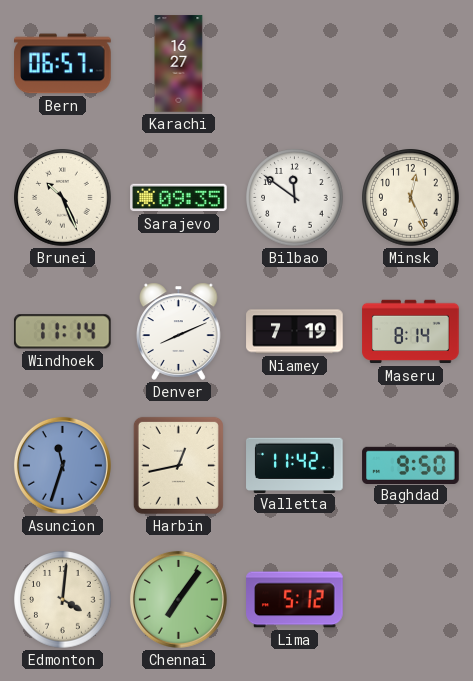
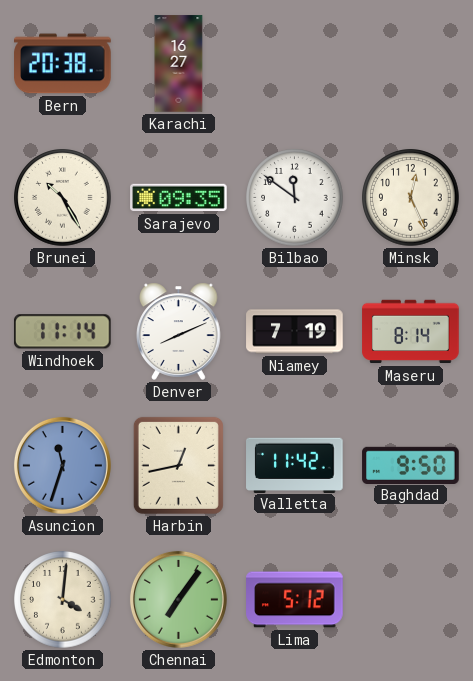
Bern: 06:57 -> 20:38
Brunei: 10:26 -> 10:25
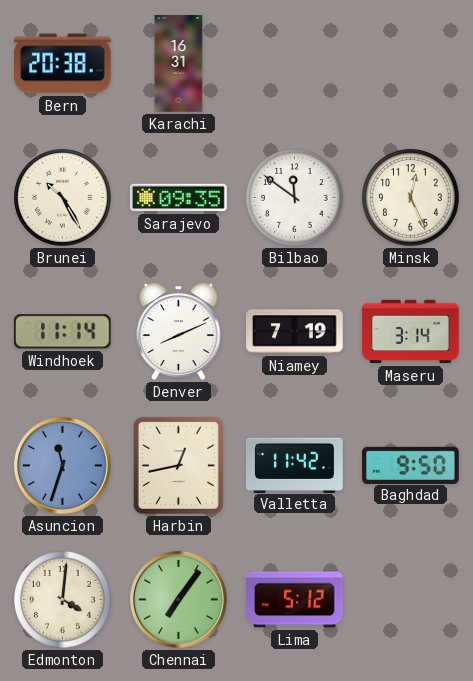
Karachi: 16:27 -> 16:31
Maseru: 8:14 -> 3:14
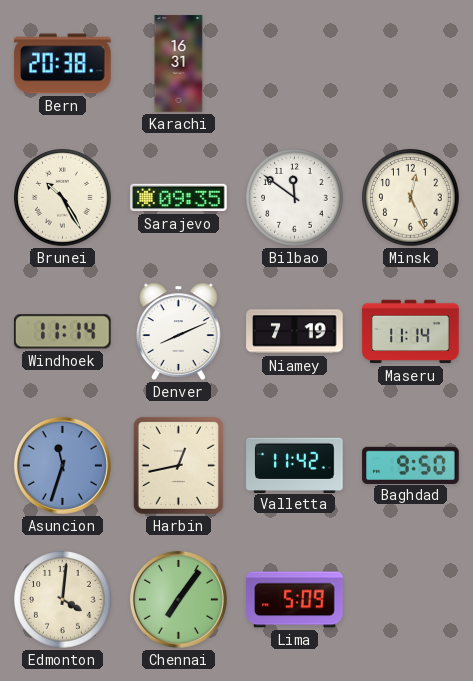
Maseru: 3:14 -> 11:14
Lima: 5:12 -> 5:09
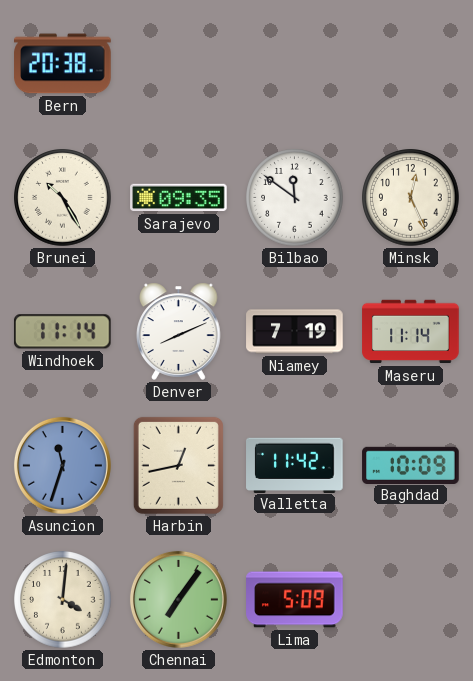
Karachi: 16:31 -> none
Baghdad: 9:50 -> 10:09
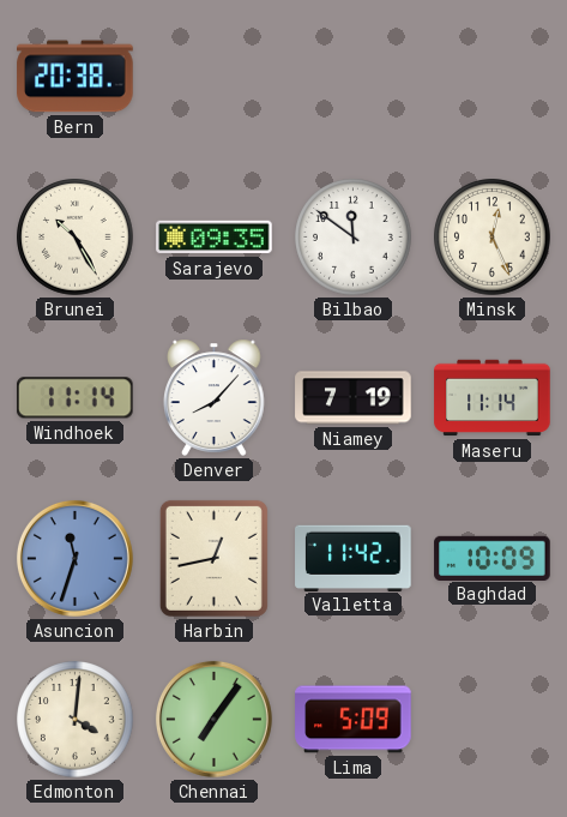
Denver: 8:11 -> 8:07
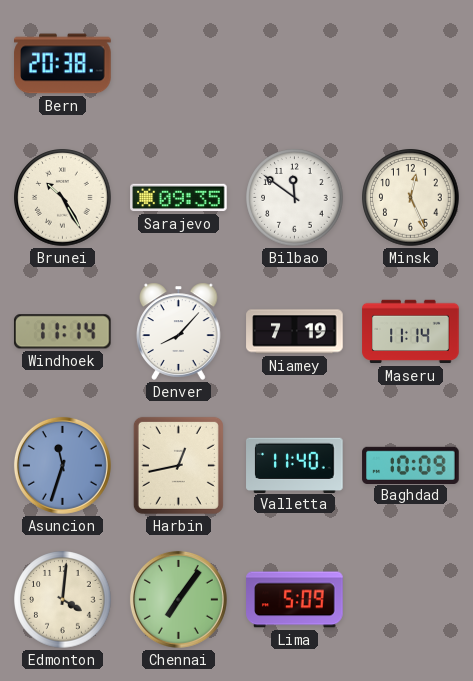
Valletta: 11:42 -> 11:40
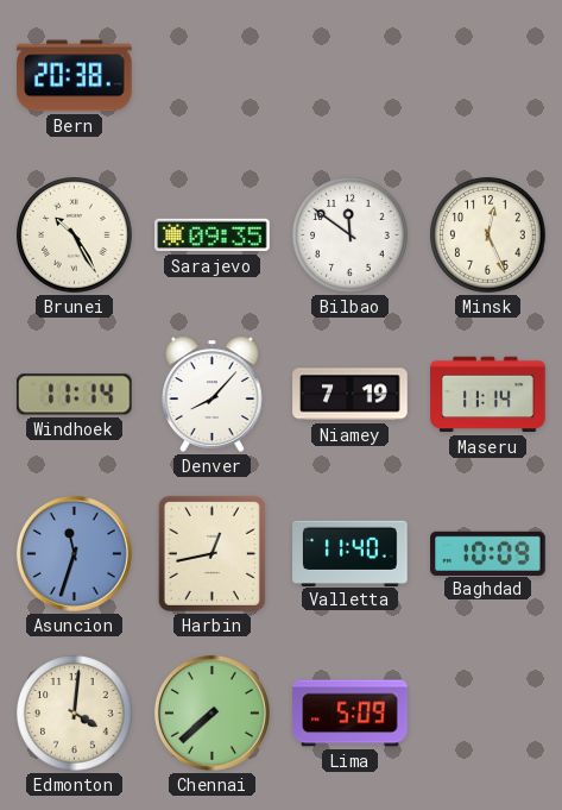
Chennai: 7:06 -> 7:38
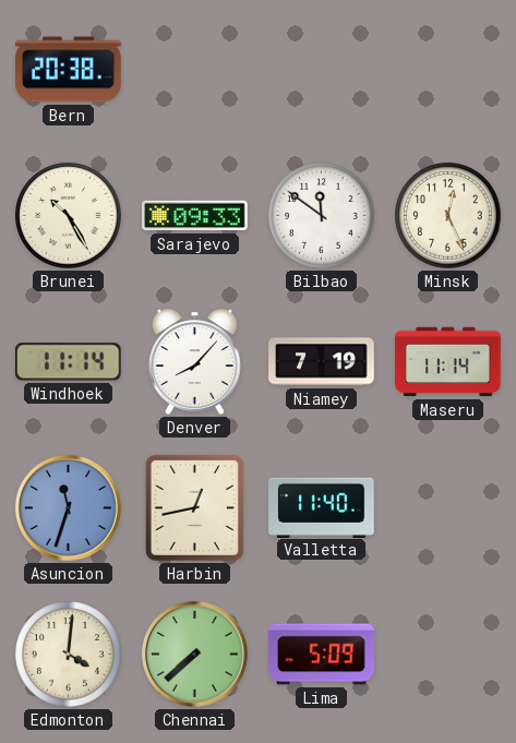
Sarajevo: 09:35 -> 09:33
Baghdad: 10:09 -> none
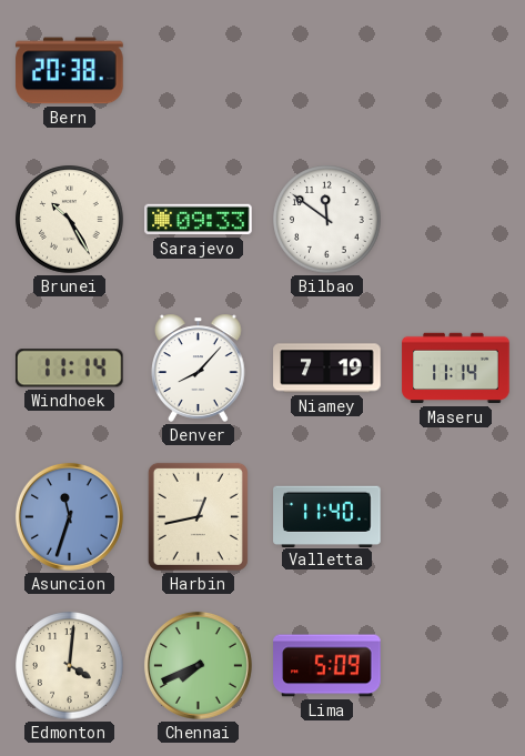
Minsk: 12:26 -> none
Chennai: 7:38 -> 7:41
